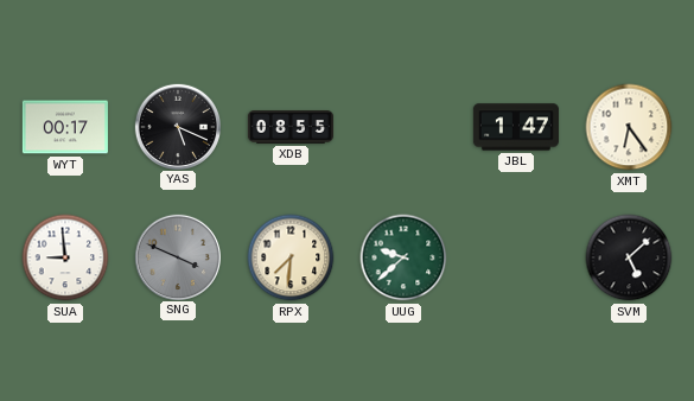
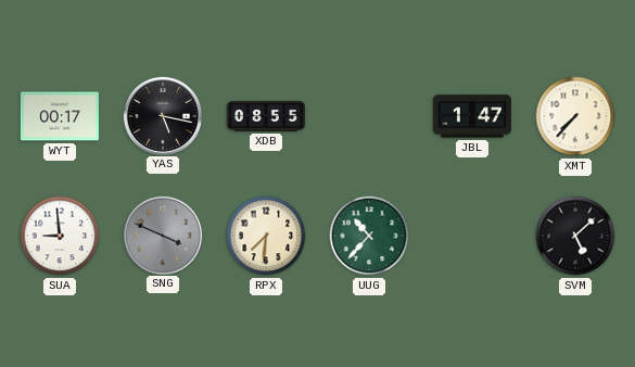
YAS: 5:19 -> 5:17
XMT: 6:24 -> 7:37
UUG: 9:38 -> 10:37
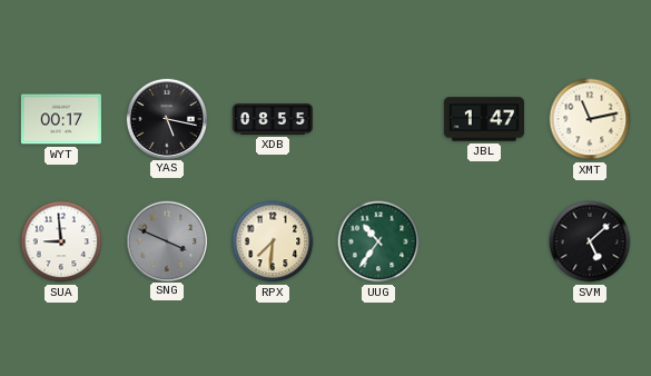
XMT: 7:37 -> 11:13
UUG: 10:37 -> 10:36
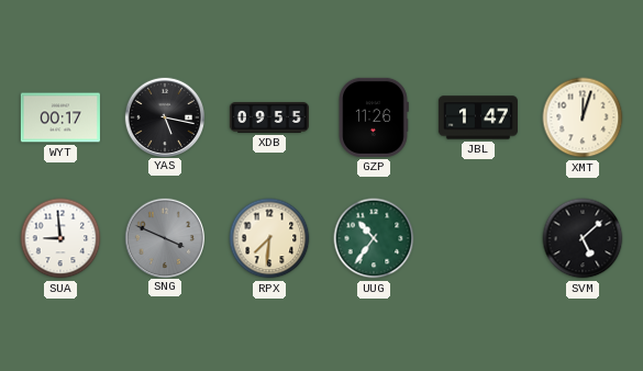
XDB: 08:55 -> 09:55
GZP: none -> 11:26
XMT: 11:13 -> 12:03
